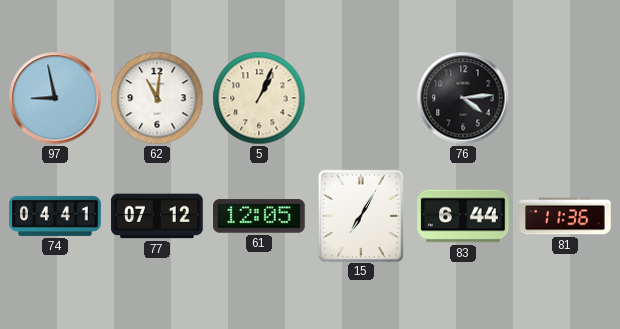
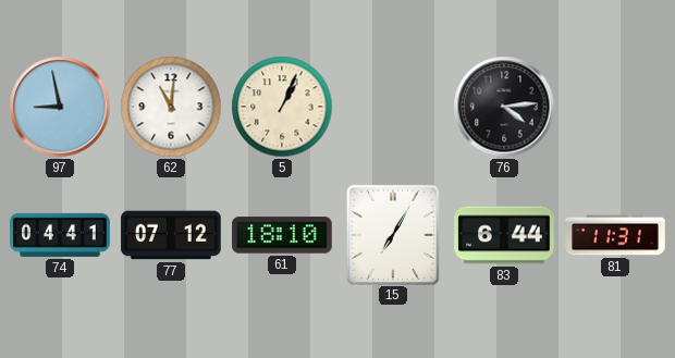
61: 12:05 -> 18:10
81: 11:36 -> 11:31
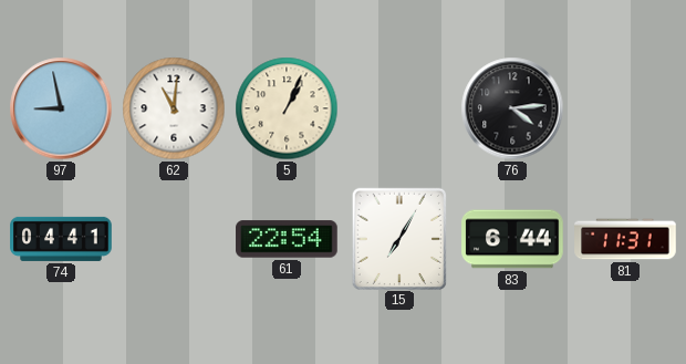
77: 07:12 -> none
61: 18:10 -> 22:54
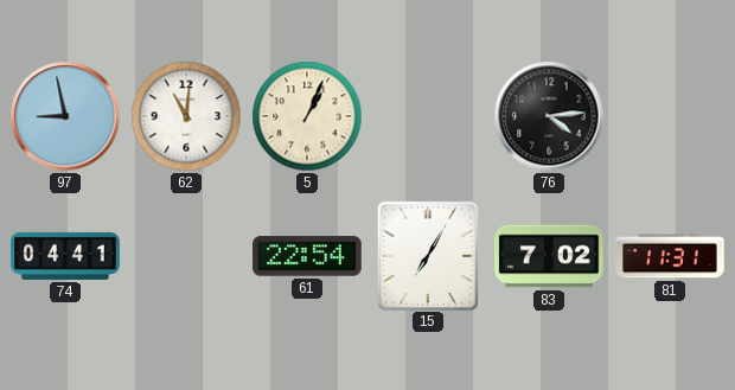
83: 6:44 -> 7:02
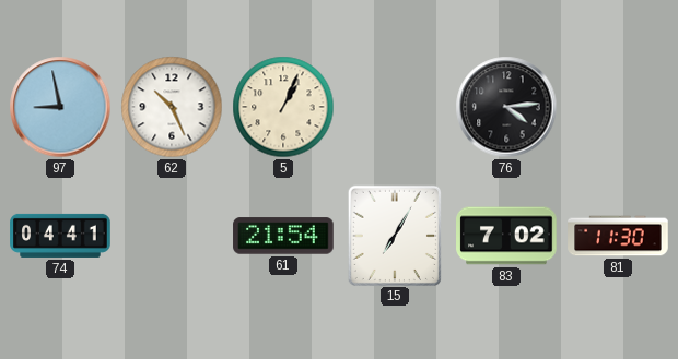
62: 11:01 -> 10:26
61: 22:54 -> 21:54
81: 11:31 -> 11:30
